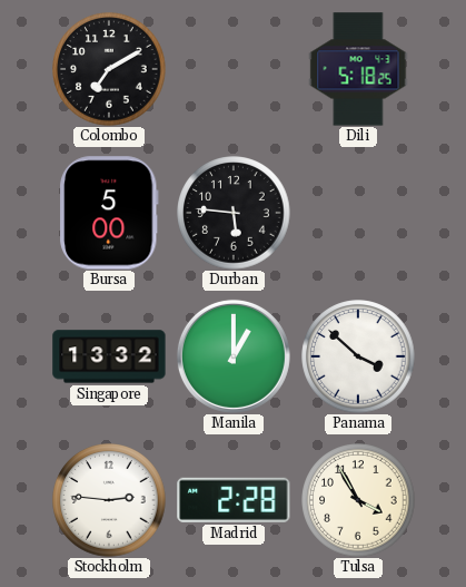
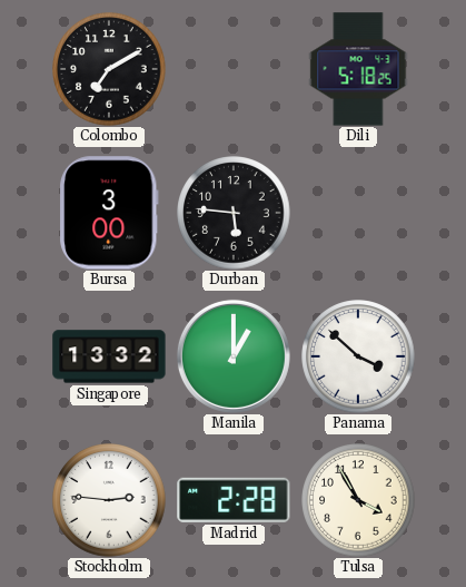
Bursa: 5:00 -> 3:00
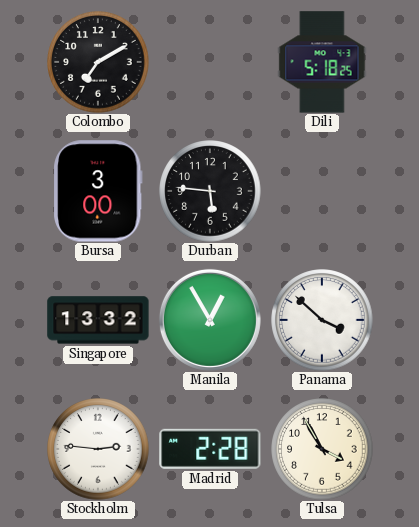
Manila: 1:00 -> 12:55
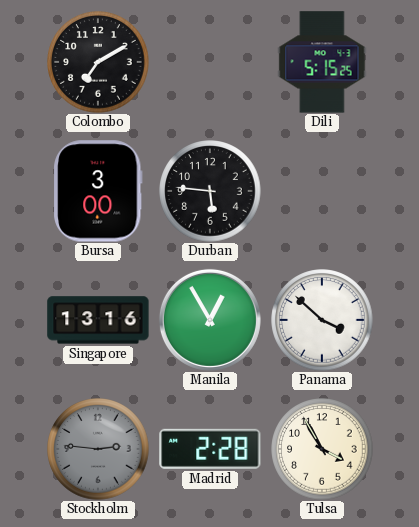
Dili: 5:18 -> 5:15
Singapore: 13:32 -> 13:16
Stockholm dial: white -> grey
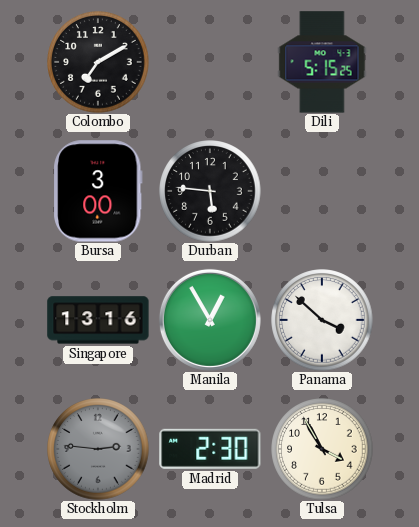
Madrid: 2:28 -> 2:30
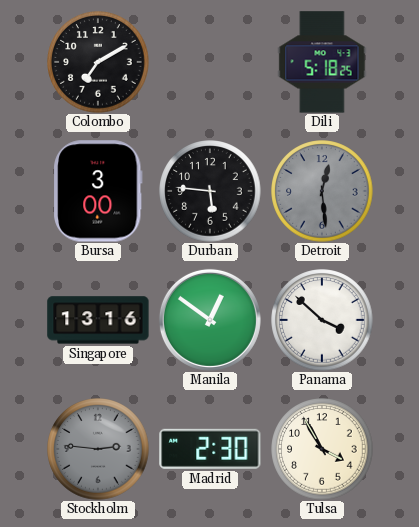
Dili: 5:15 -> 5:18
Detroit: none -> 12:29
Manila: 12:55 -> 12:51
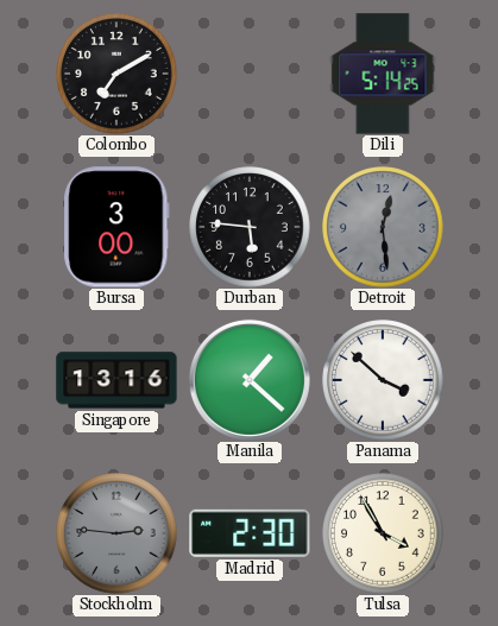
Dili: 5:18 -> 5:14
Manila: 12:51 -> 1:22
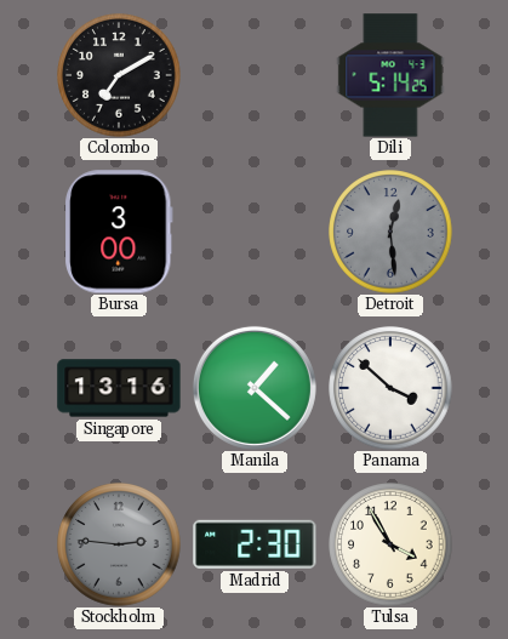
Durban: 5:46 -> none
